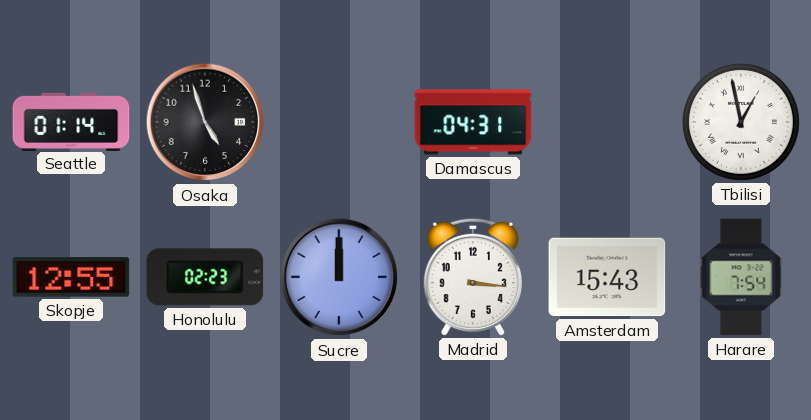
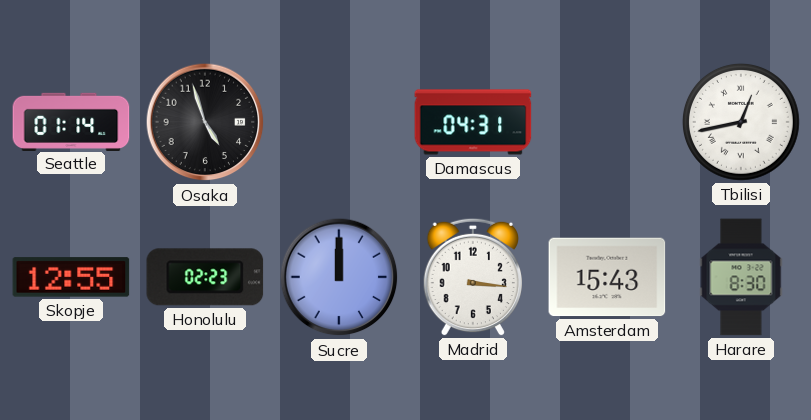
Tbilisi: 12:58 -> 12:43
Harare: 7:54 -> 8:30
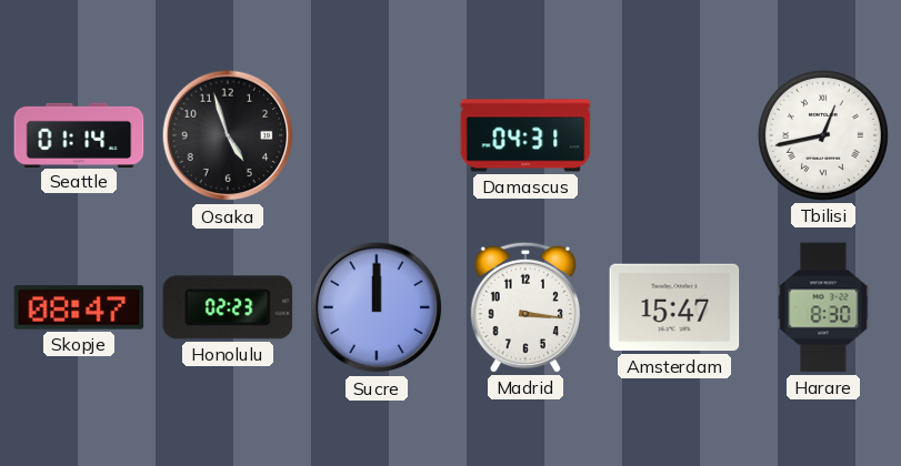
Skopje: 12:55 -> 08:47
Amsterdam: 15:43 -> 15:47
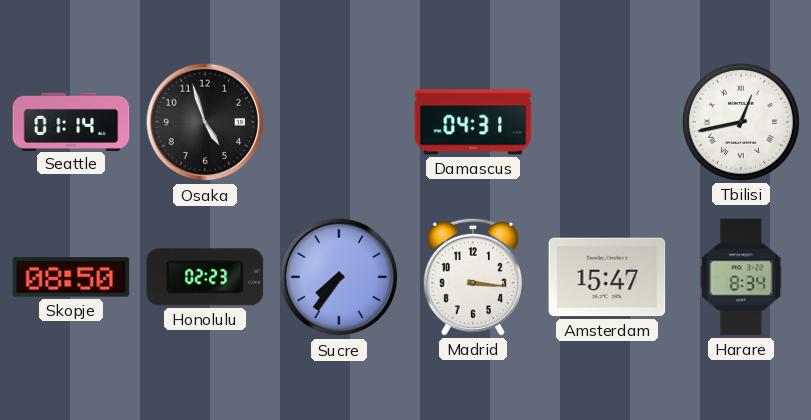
Skopje: 08:47 -> 08:50
Sucre: 12:00 -> 7:36
Harare: 8:30 -> 8:34
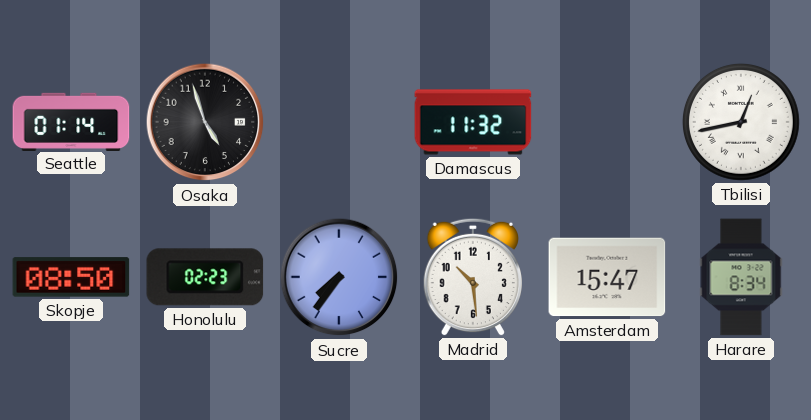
Damascus: 04:31 -> 11:32
Madrid: 3:16 -> 10:29
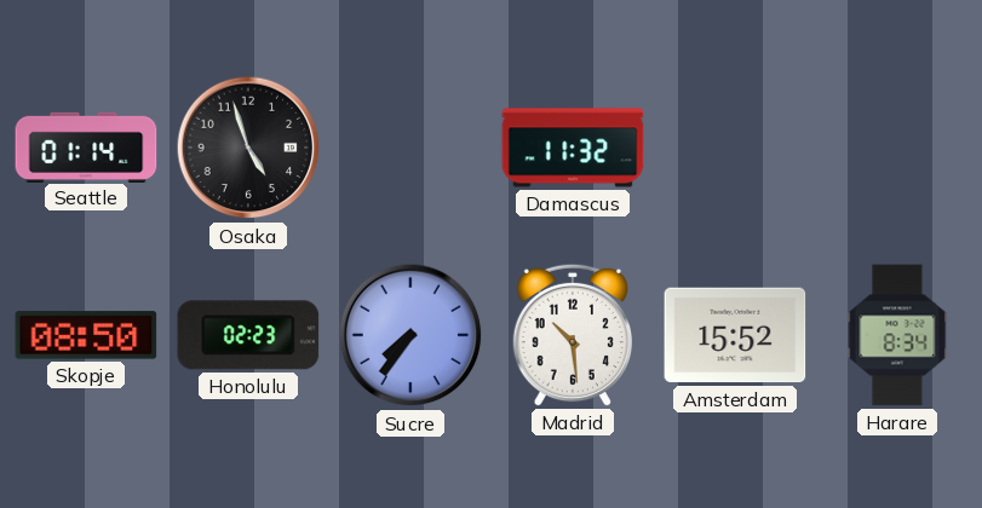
Tbilisi: 12:43 -> none
Amsterdam: 15:47 -> 15:52
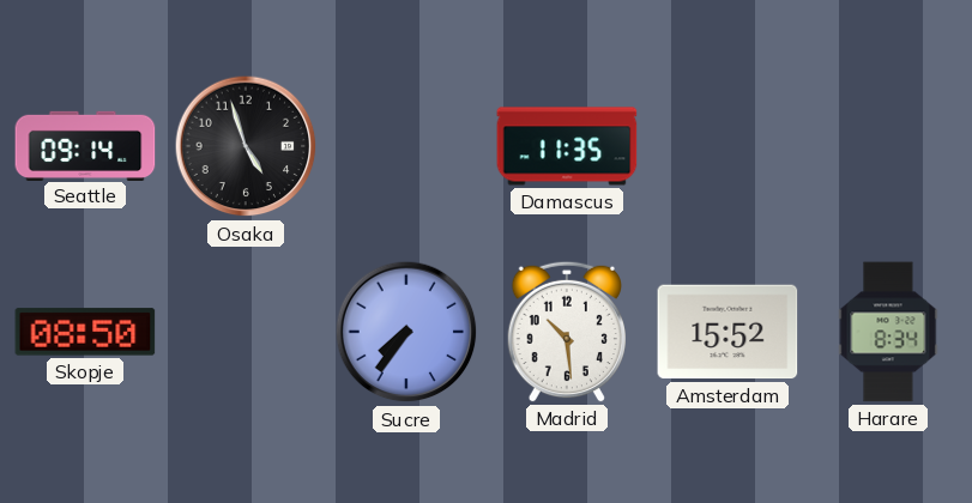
Seattle: 01:14 -> 09:14
Damascus: 11:32 -> 11:35
Honolulu: 02:23 -> none
